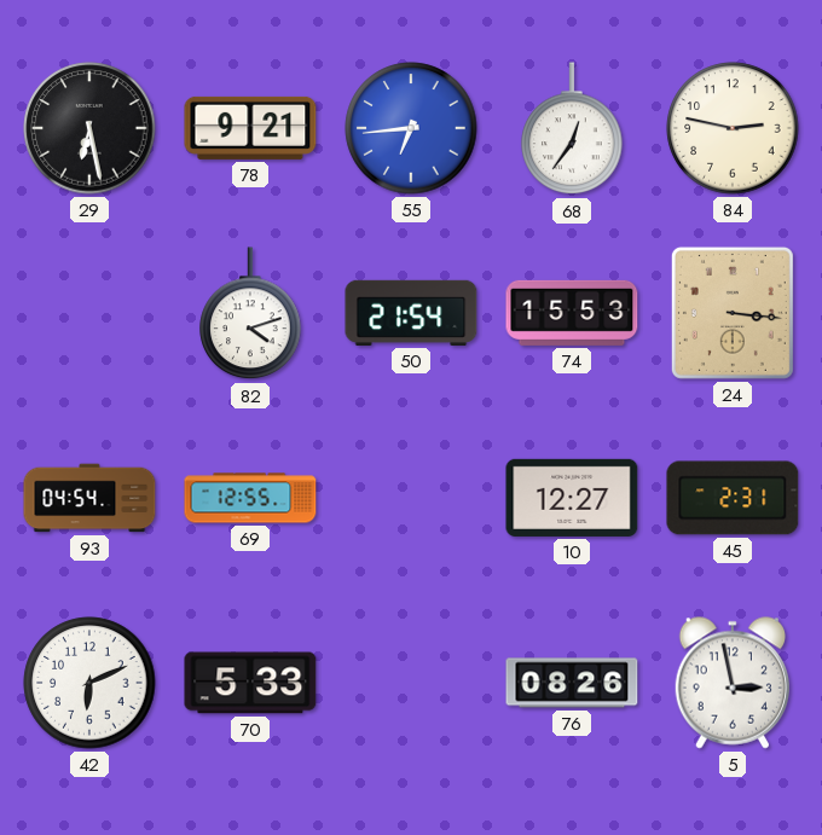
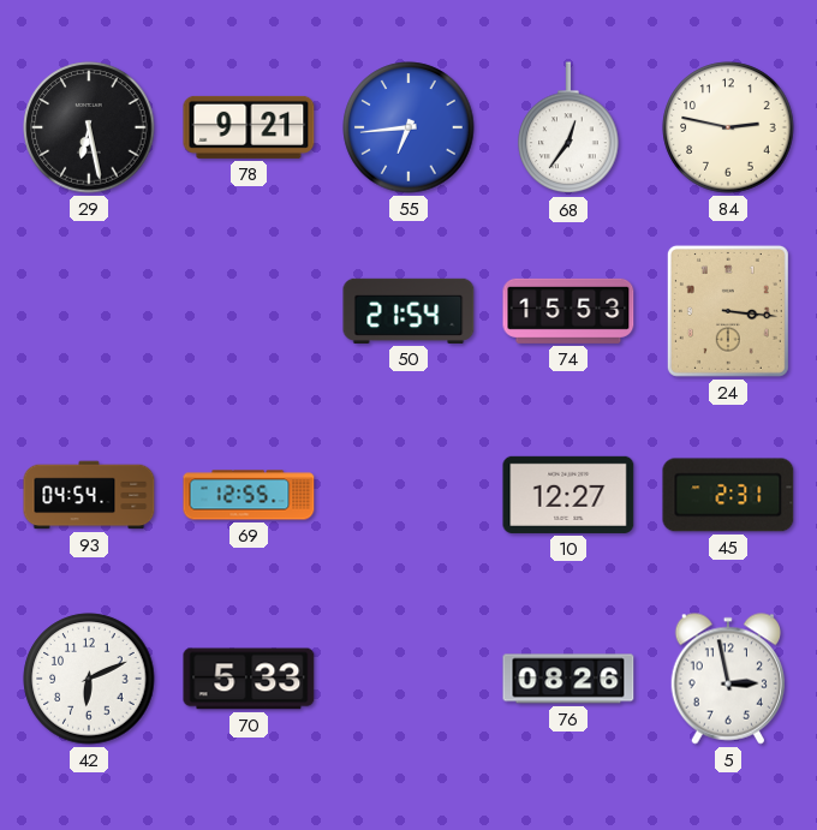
82: 4:12 -> none
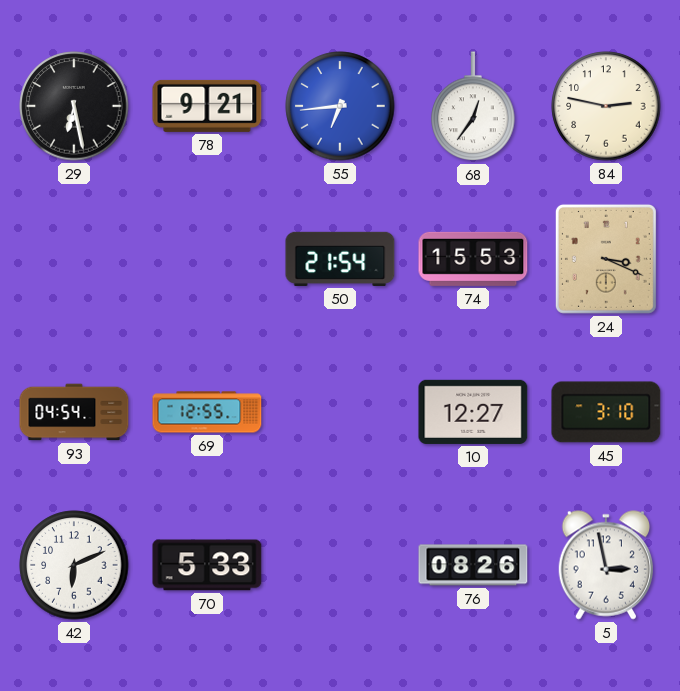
24: 3:16 -> 3:19
45: 2:31 -> 3:10
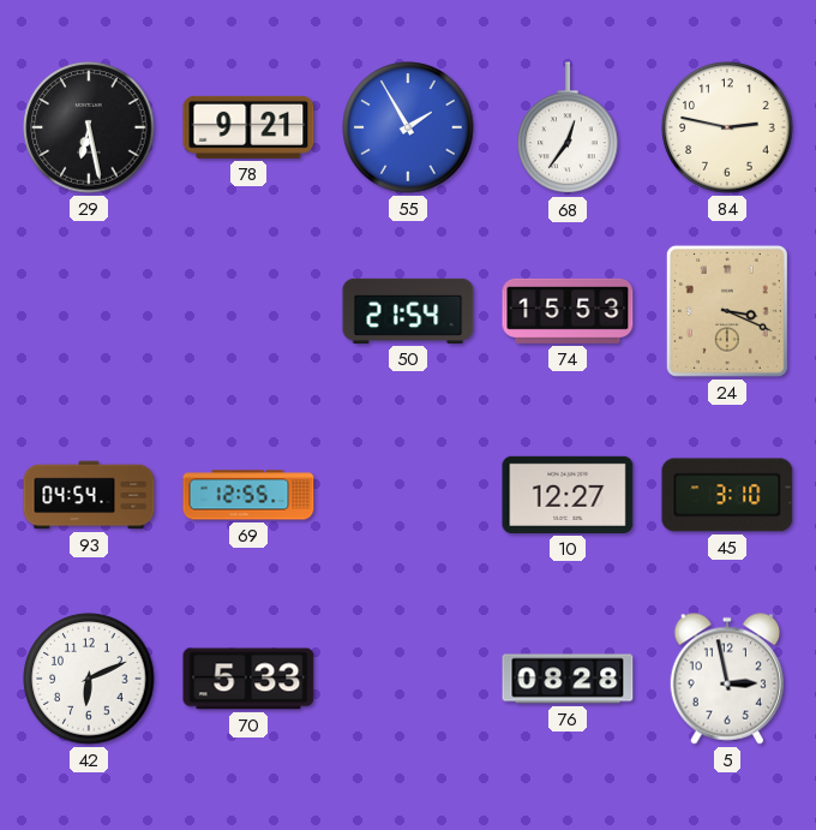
55: 6:44 -> 1:55
76: 08:26 -> 08:28
